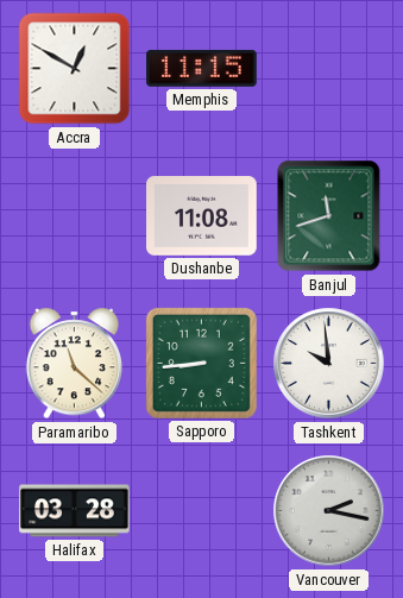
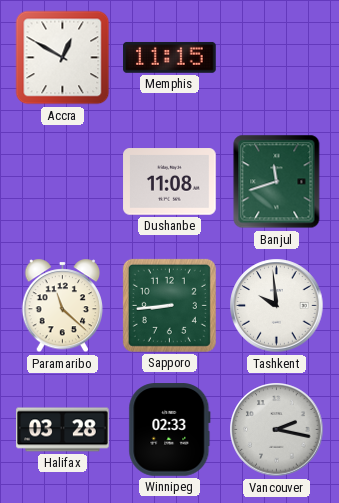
Winnipeg: none -> 02:33
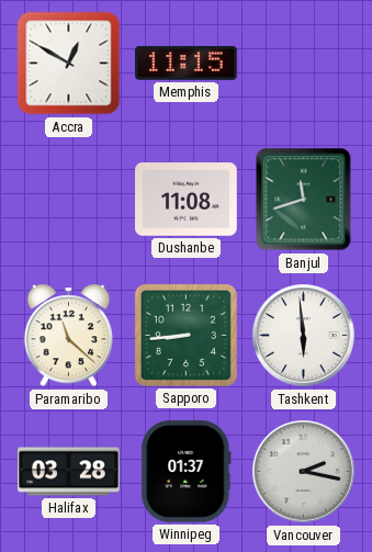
Tashkent: 9:59 -> 5:59
Winnipeg: 02:33 -> 01:37
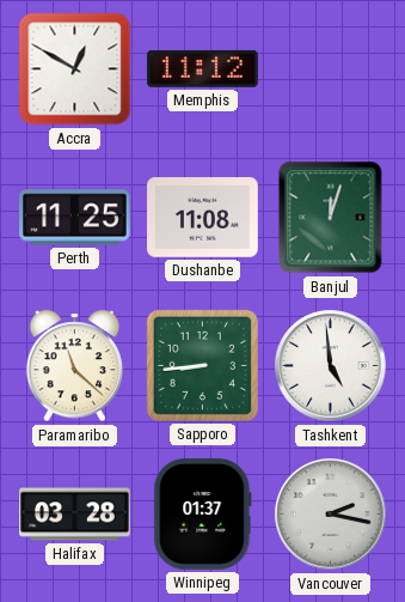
Memphis: 11:15 -> 11:12
Perth: none -> 11:25
Banjul: 11:42 -> 12:03
Tashkent: 5:59 -> 4:59
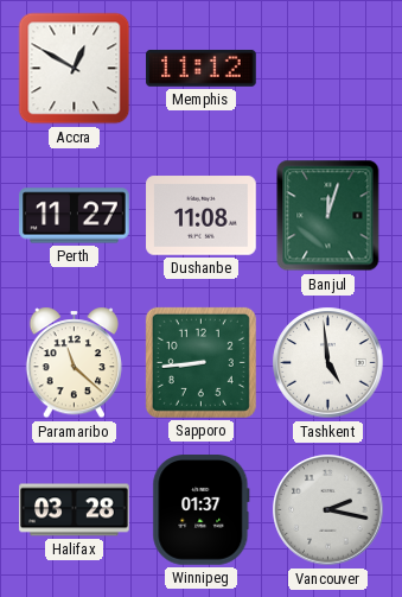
Perth: 11:25 -> 11:27
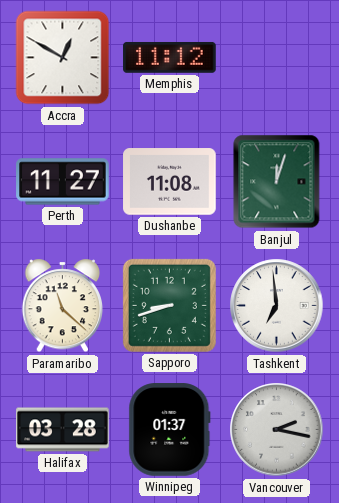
Sapporo: 8:44 -> 8:42
Tashkent: 4:59 -> 6:59
